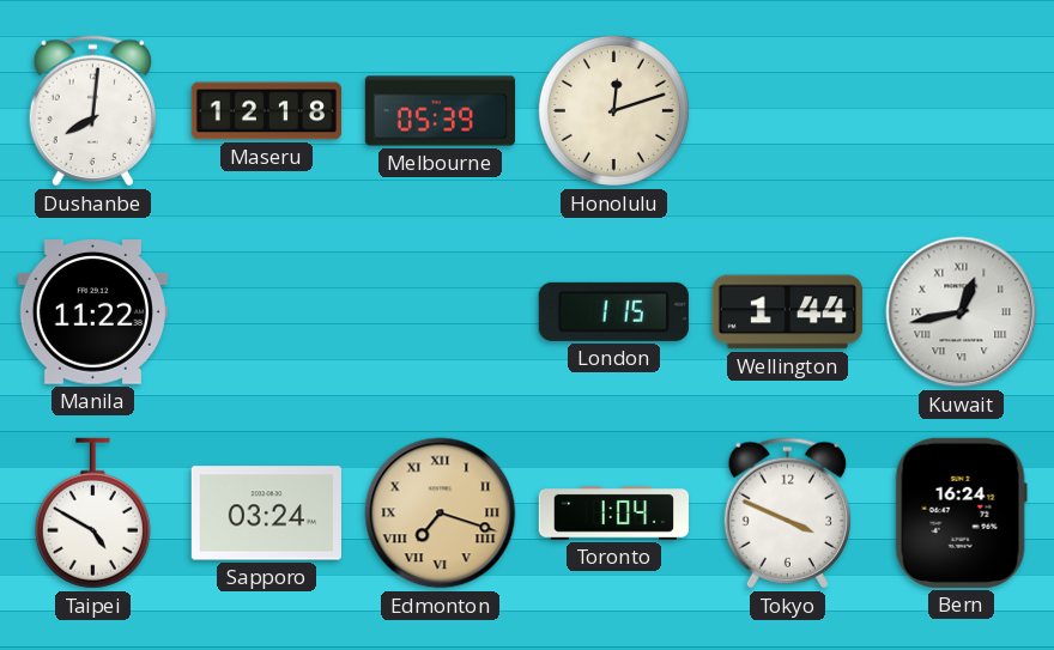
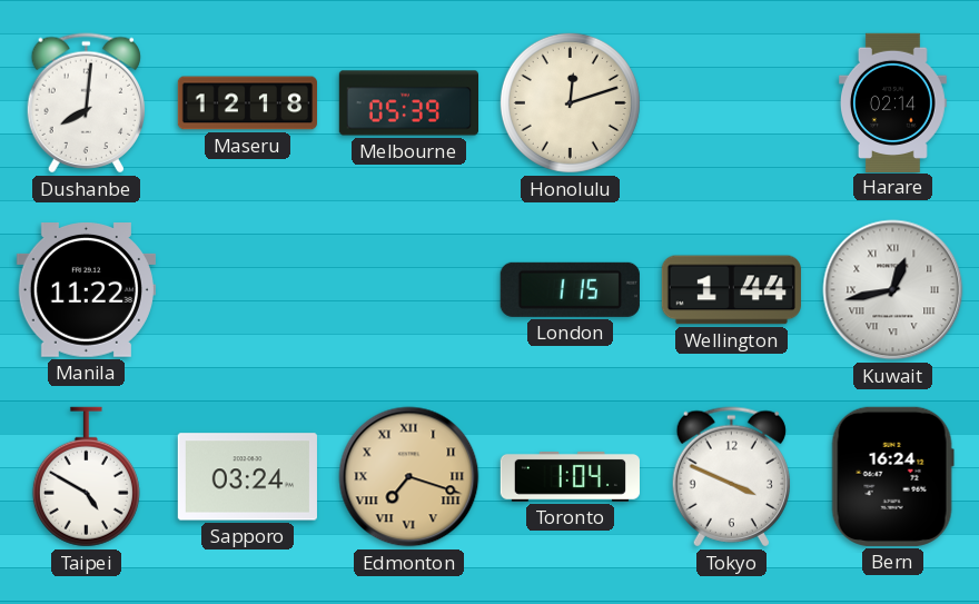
Harare: none -> 02:14
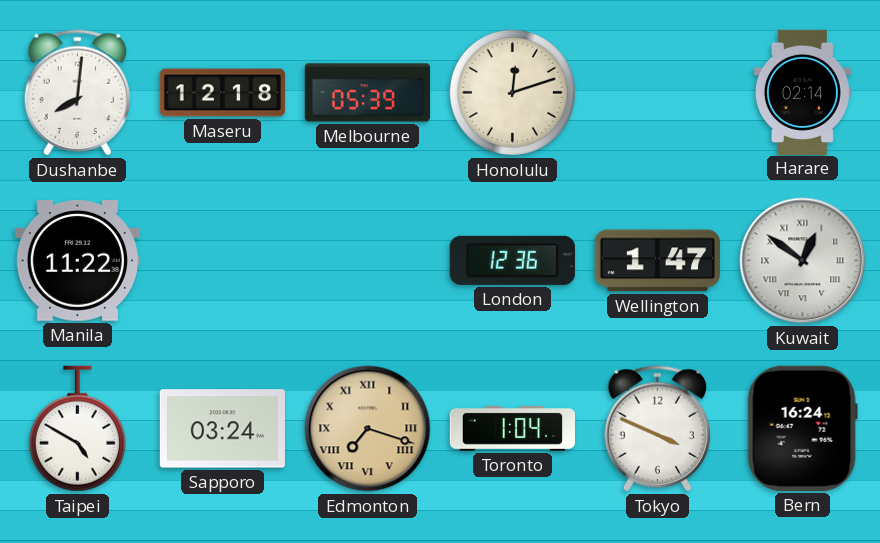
London: 1:15 -> 12:36
Wellington: 1:44 -> 1:47
Kuwait: 12:43 -> 12:51
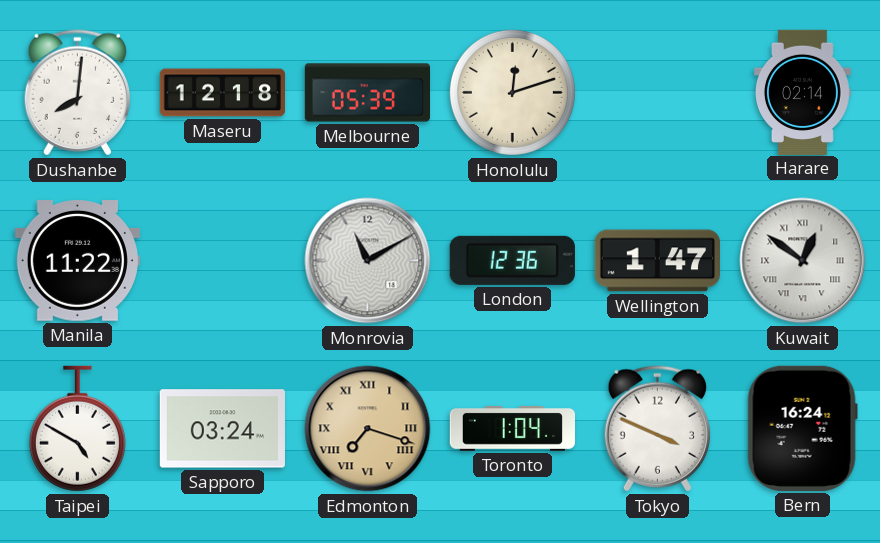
Monrovia: none -> 11:10
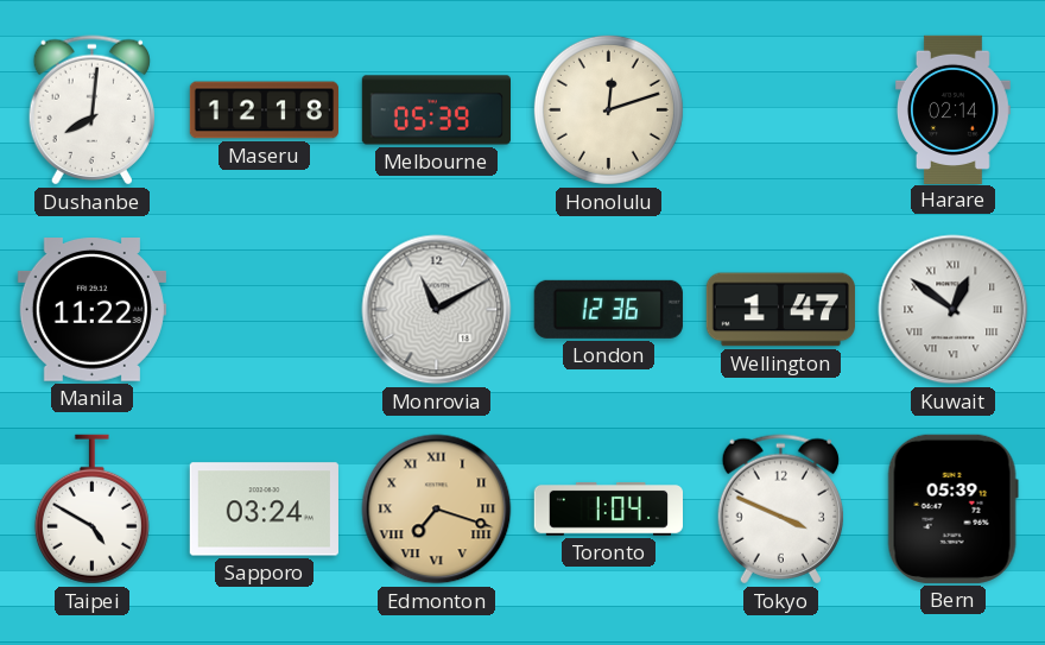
Bern: 16:24 -> 05:39
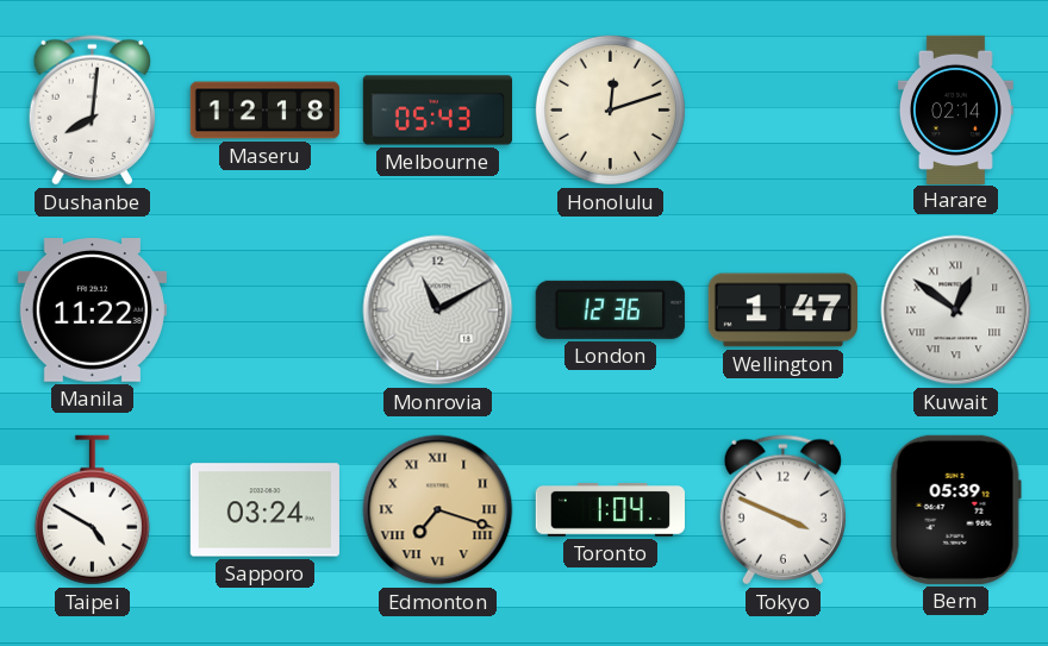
Melbourne: 05:39 -> 05:43
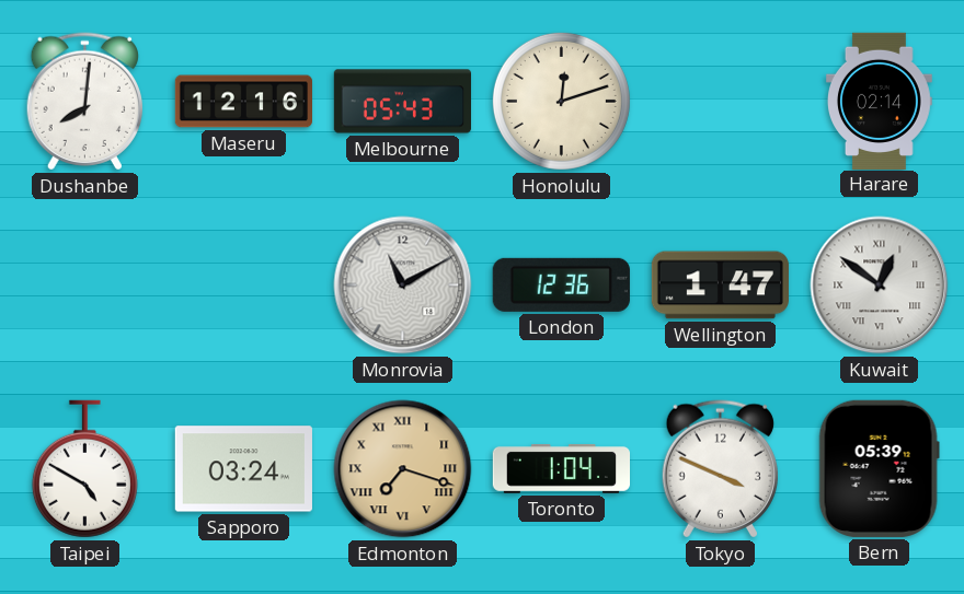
Maseru: 12:18 -> 12:16
Manila: 11:22 -> none
